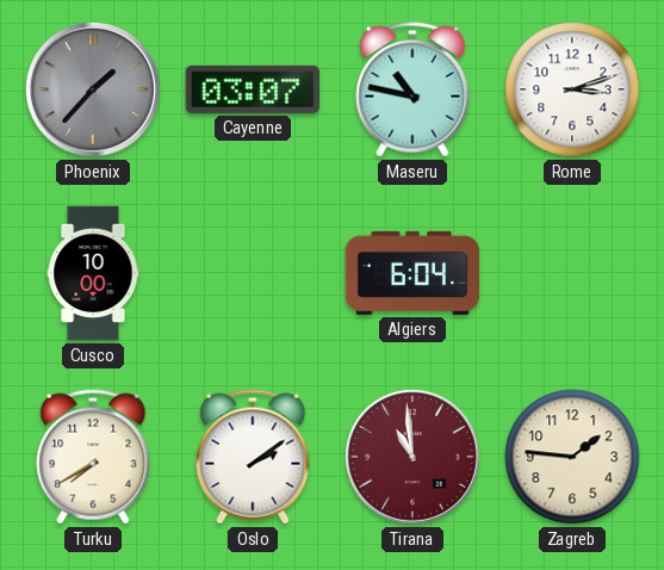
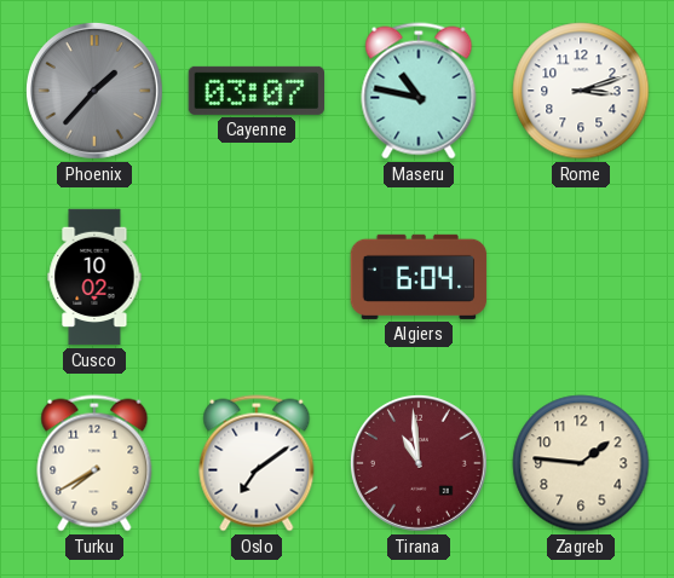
Cusco: 10:00 -> 10:02
Oslo: 2:09 -> 7:09
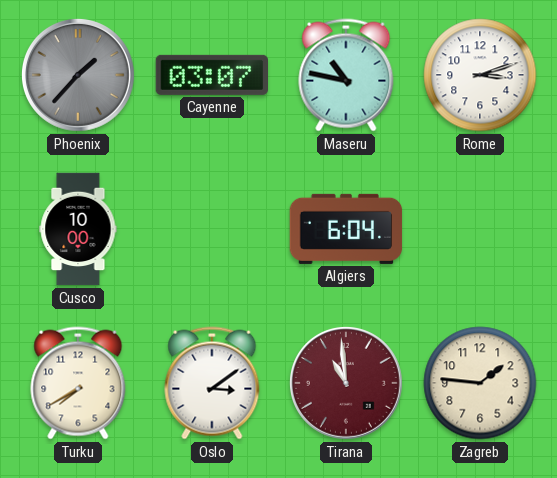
Cusco: 10:02 -> 10:00
Oslo: 7:09 -> 3:09
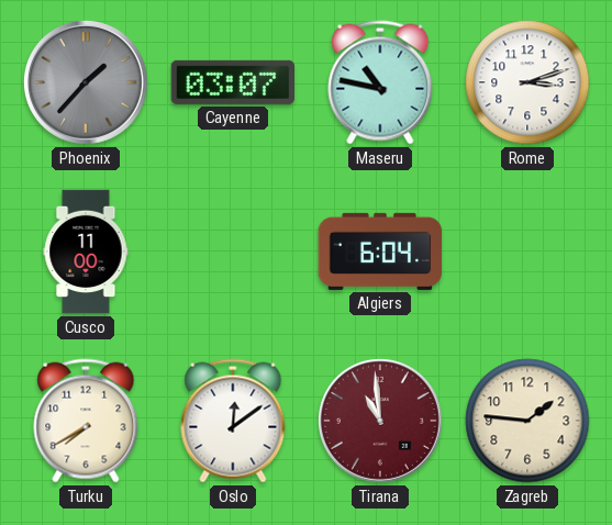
Cusco: 10:00 -> 11:00
Oslo: 3:09 -> 12:09
